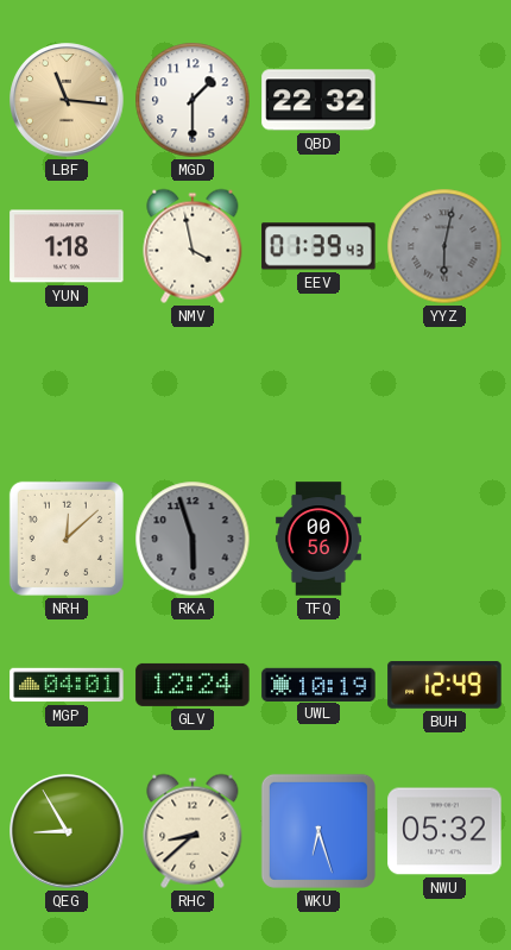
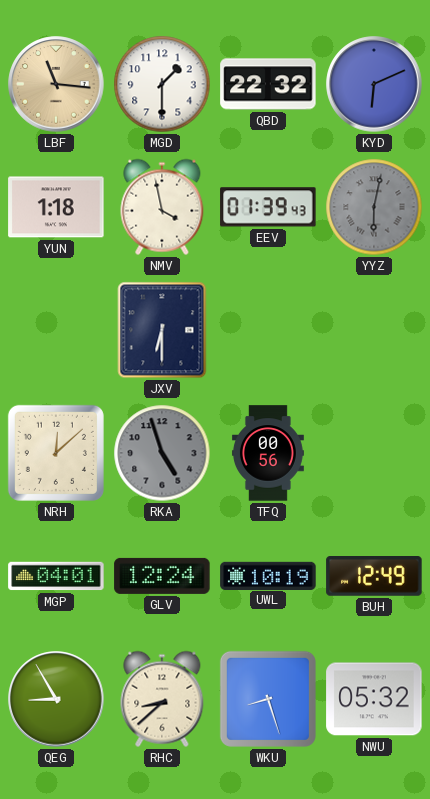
KYD: none -> 6:11
JXV: none -> 6:30
RKA: 5:57 -> 4:57
WKU: 6:27 -> 8:27
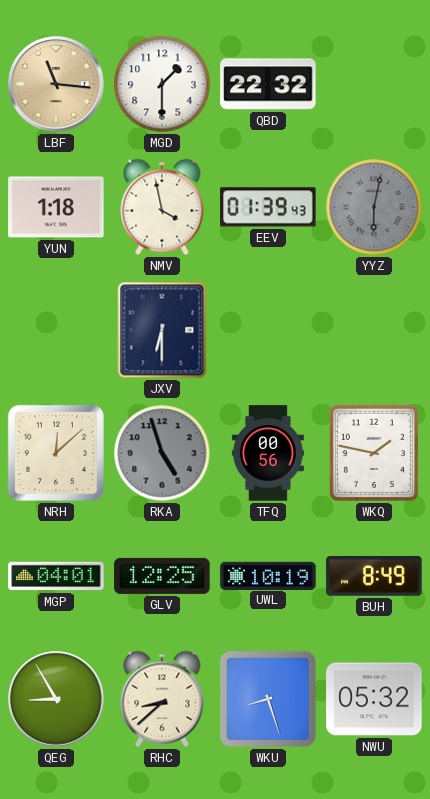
KYD: 6:11 -> none
WKQ: none -> 1:47
GLV: 12:24 -> 12:25
BUH: 12:49 -> 8:49
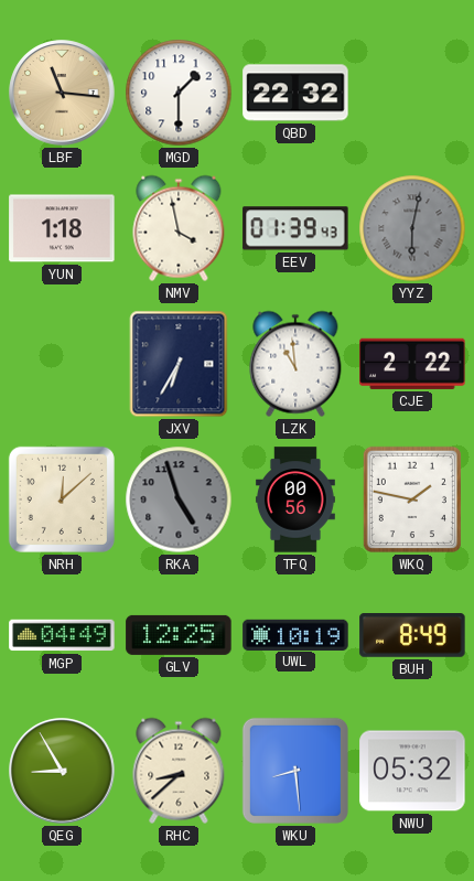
JXV: 6:30 -> 6:35
LZK: none -> 10:59
CJE: none -> 2:22
MGP: 04:01 -> 04:49
WKU: 8:27 -> 8:29
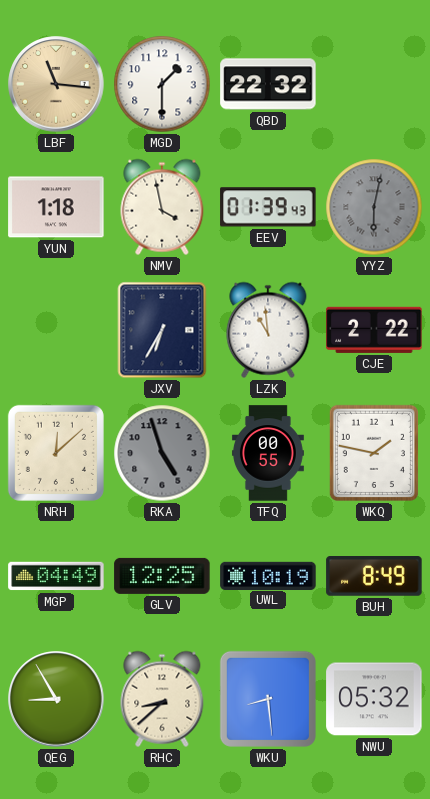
TFQ: 00:56 -> 00:55
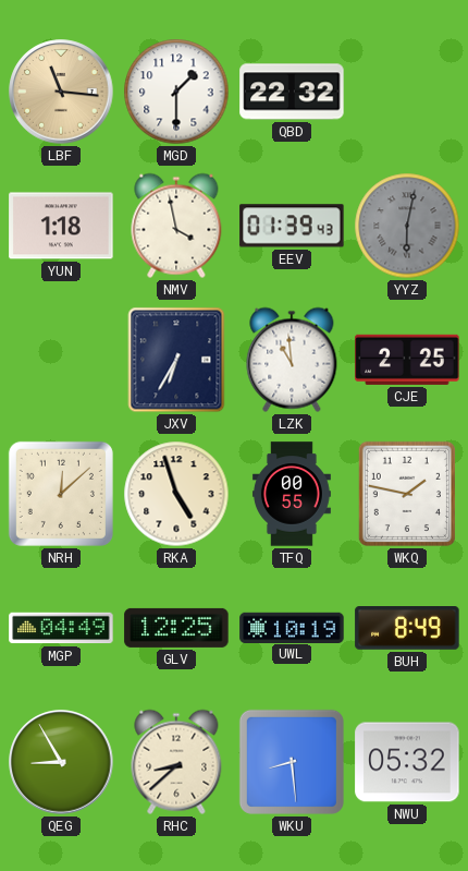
CJE: 2:22 -> 2:25
RKA dial: grey -> cream
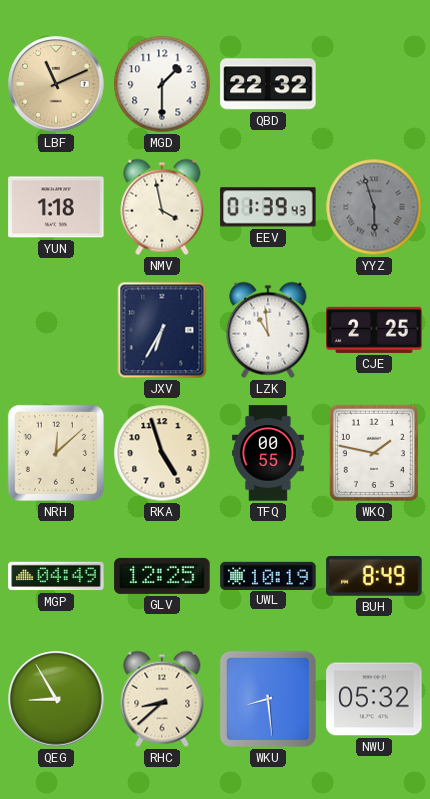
LBF: 11:16 -> 11:11
YYZ: 6:02 -> 5:57
